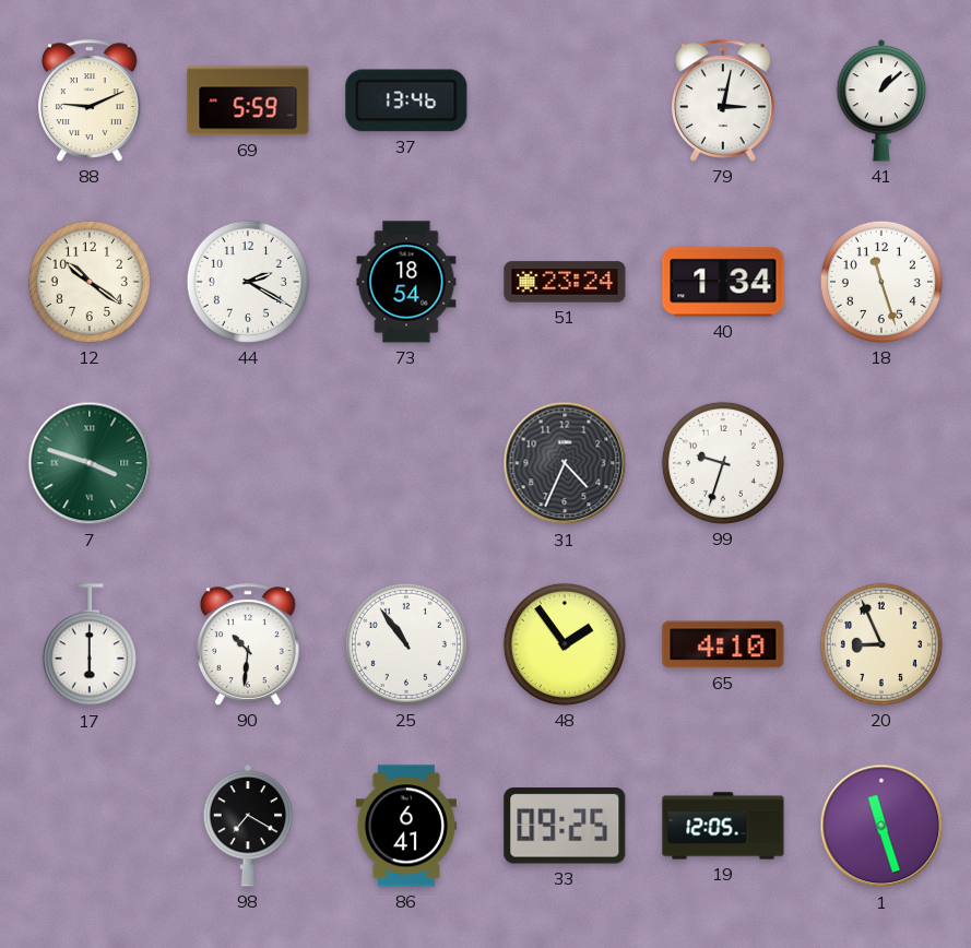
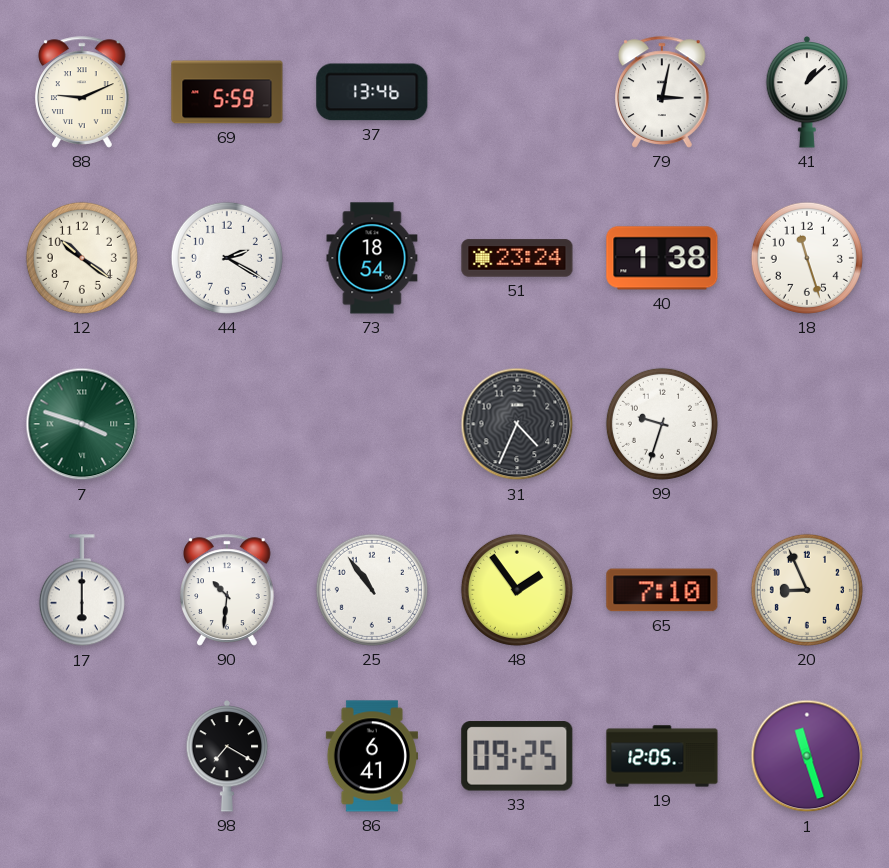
40: 1:34 -> 1:38
65: 4:10 -> 7:10
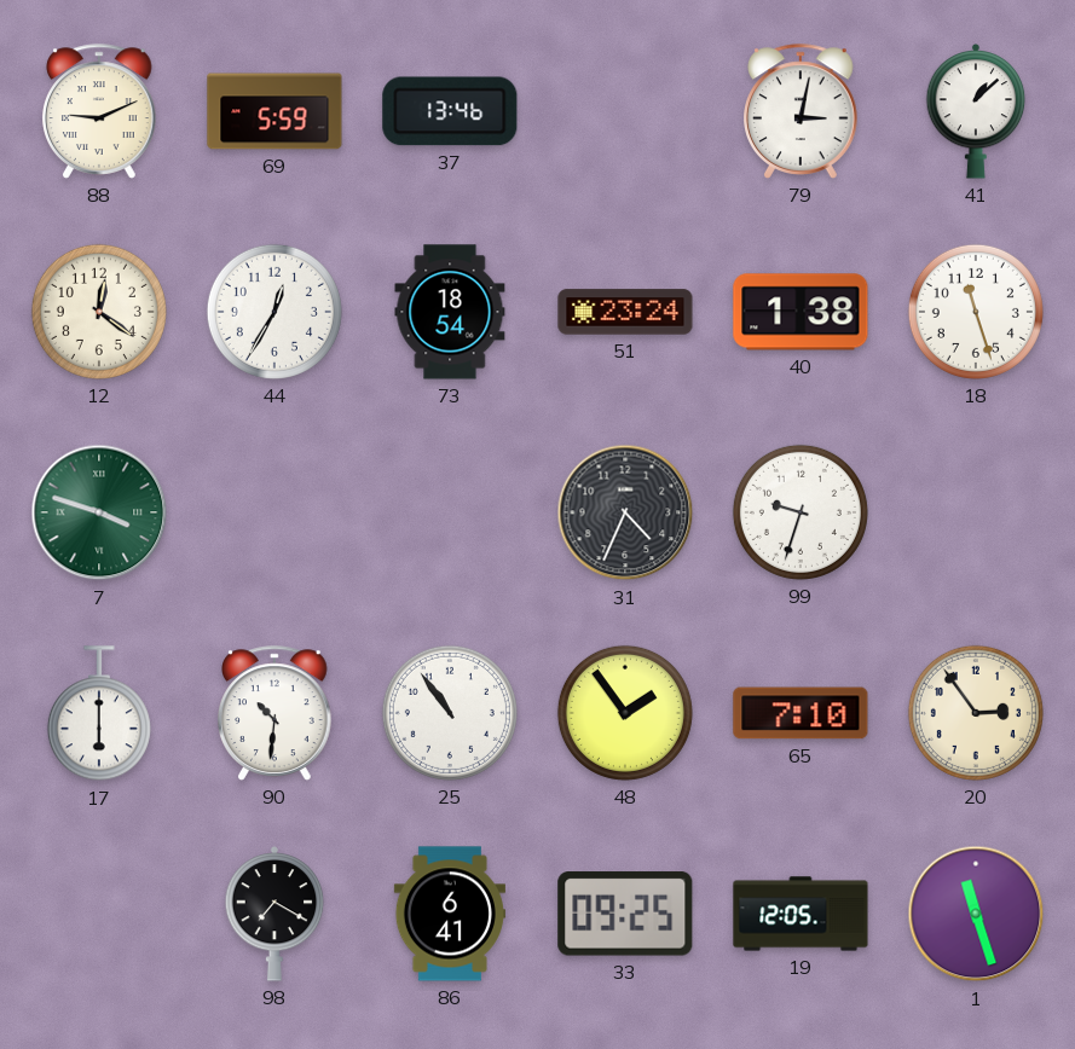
12: 10:21 -> 12:21
44: 2:20 -> 12:35
20: 8:56 -> 2:54
